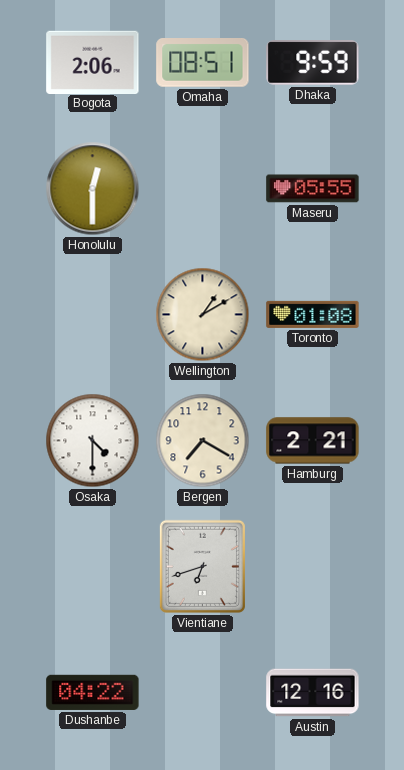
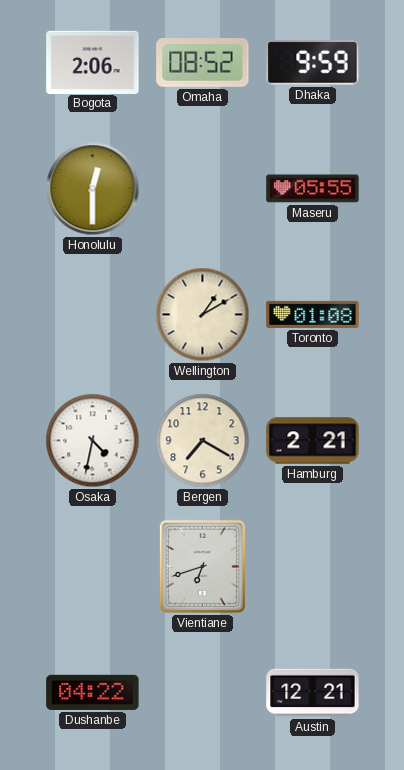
Omaha: 08:51 -> 08:52
Osaka: 4:30 -> 4:32
Austin: 12:16 -> 12:21
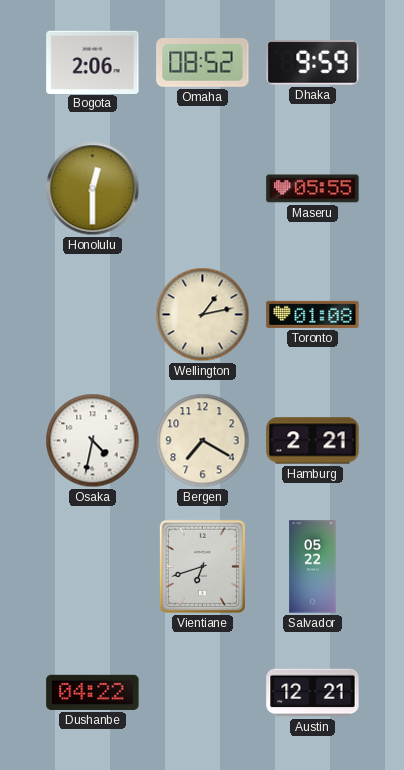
Wellington: 1:10 -> 1:13
Salvador: none -> 05:22
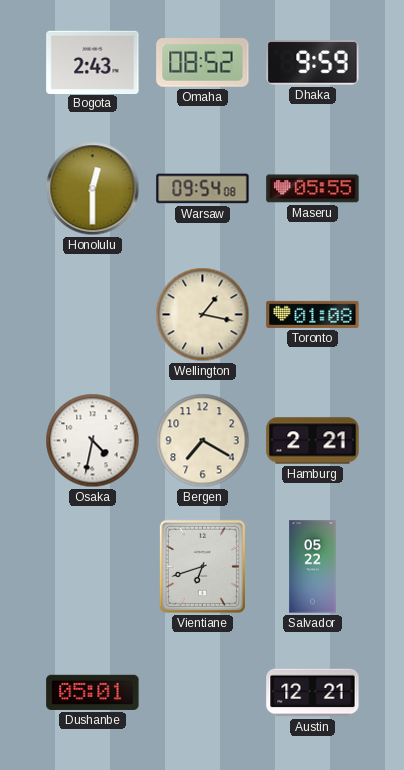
Bogota: 2:06 -> 2:43
Warsaw: none -> 09:54
Wellington: 1:13 -> 1:17
Dushanbe: 04:22 -> 05:01
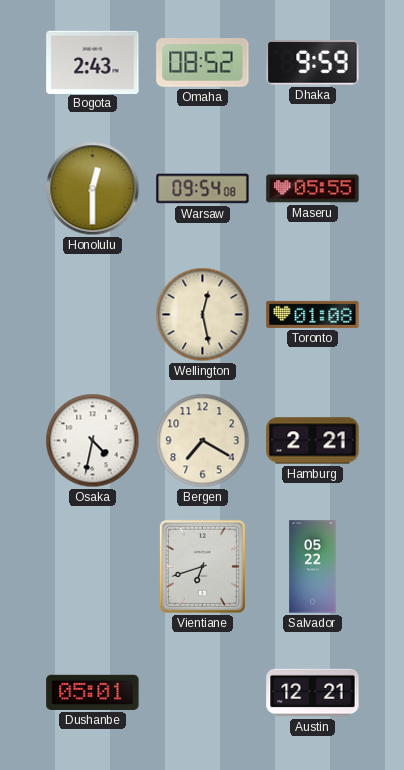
Wellington: 1:17 -> 12:28
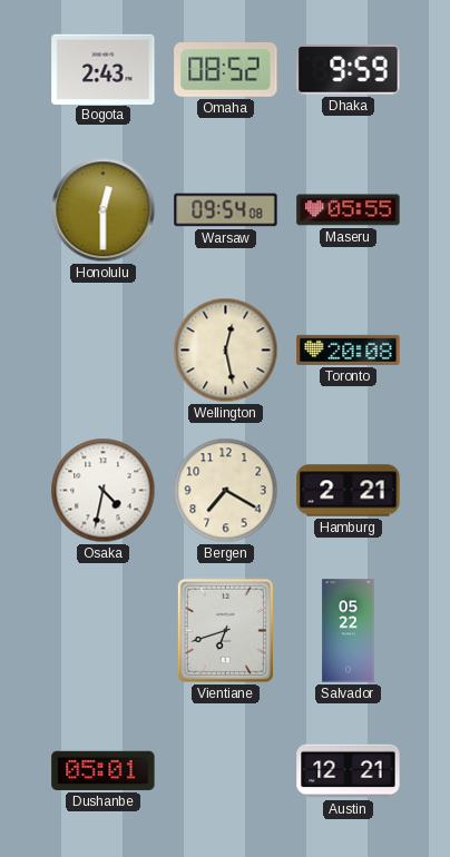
Toronto: 01:08 -> 20:08
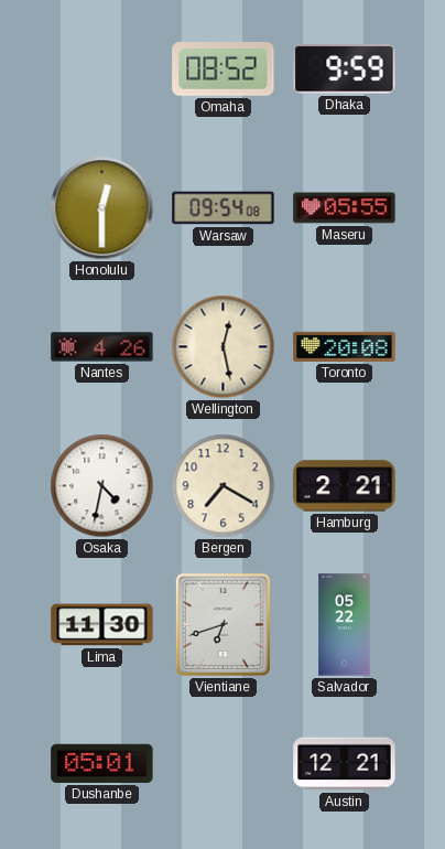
Bogota: 2:43 -> none
Nantes: none -> 4:26
Lima: none -> 11:30
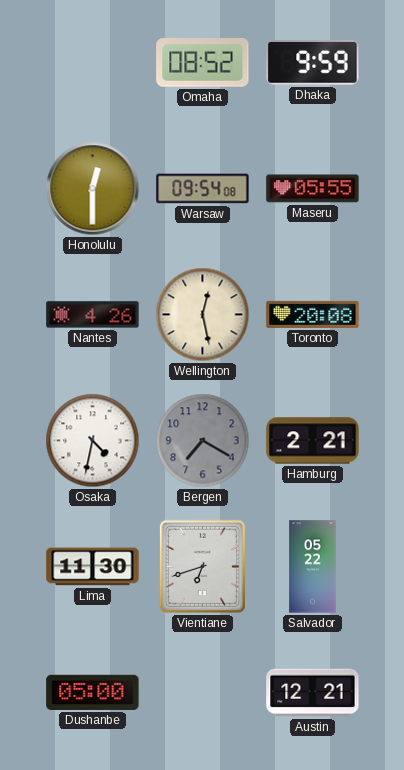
Bergen dial: cream -> grey
Dushanbe: 05:01 -> 05:00
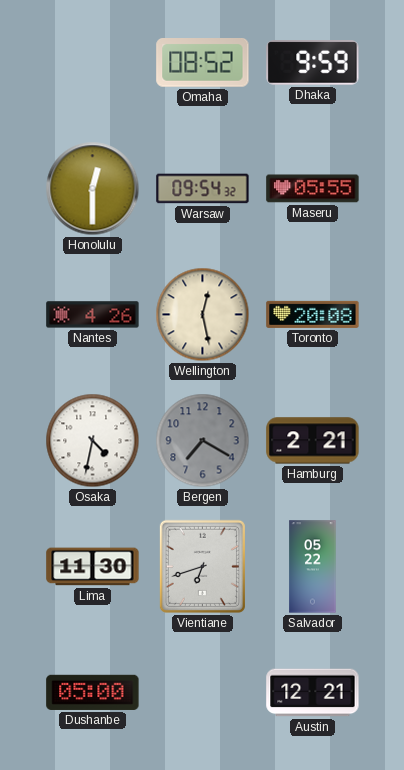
Warsaw: 09:54:08 -> 09:54:32
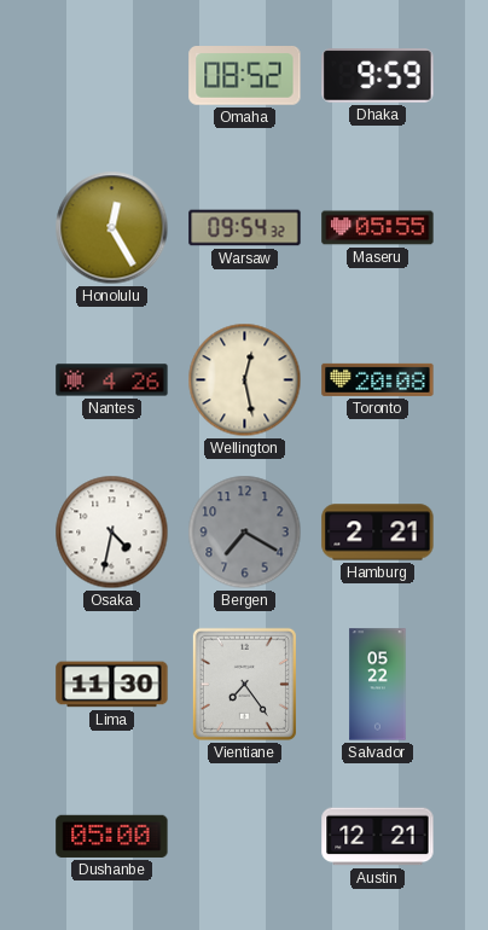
Honolulu: 12:30 -> 12:25
Vientiane: 6:42 -> 7:24
